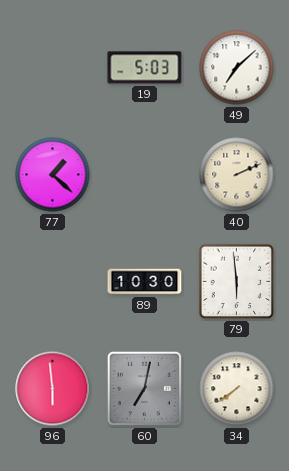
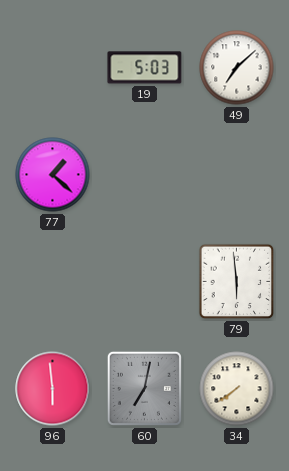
40: 2:11 -> none
89: 10:30 -> none
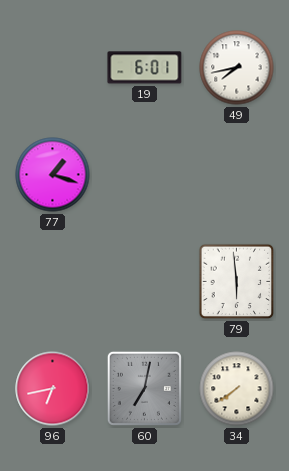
19: 5:03 -> 6:01
49: 7:08 -> 7:43
77: 1:22 -> 1:18
96: 5:59 -> 6:43
